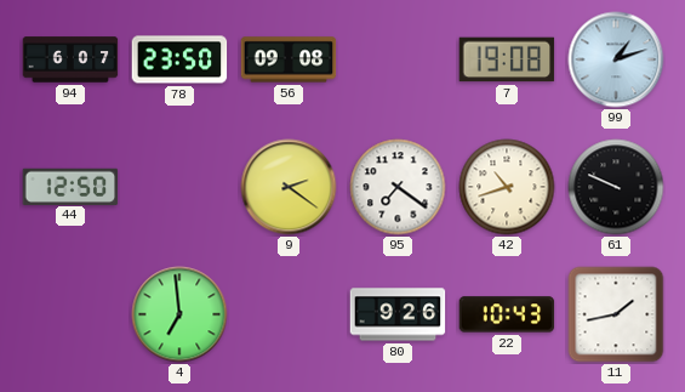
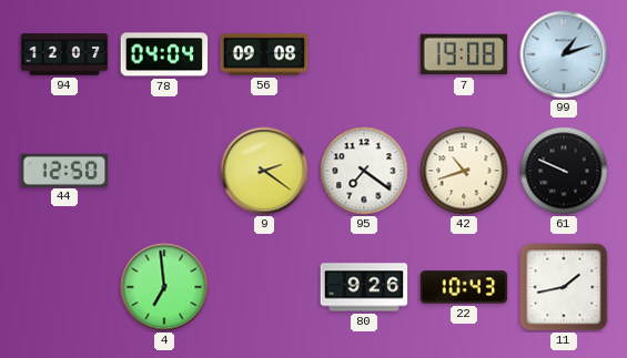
94: 6:07 -> 12:07
78: 23:50 -> 04:04
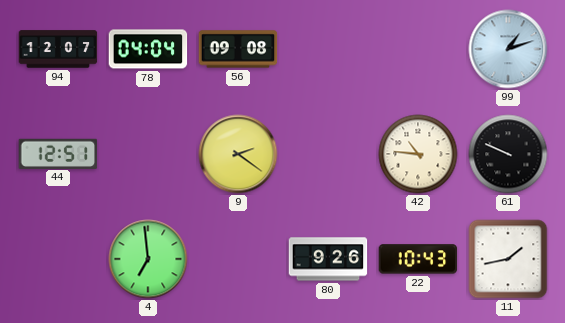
7: 19:08 -> none
44: 12:50 -> 12:51
95: 7:21 -> none
42: 10:42 -> 10:46
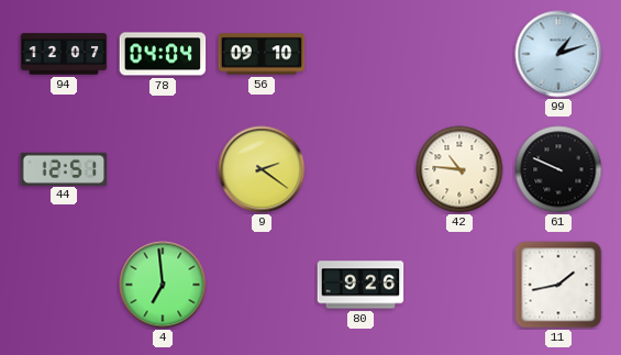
56: 09:08 -> 09:10
22: 10:43 -> none
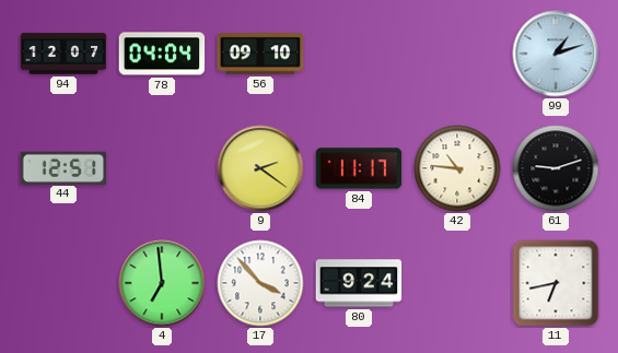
84: none -> 11:17
61: 9:49 -> 9:12
17: none -> 3:53
80: 9:26 -> 9:24
11: 1:43 -> 6:43
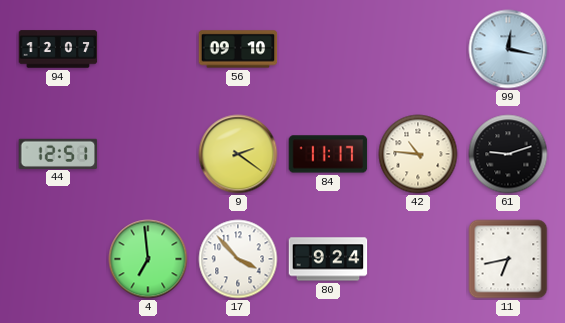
78: 04:04 -> none
99: 1:12 -> 12:17
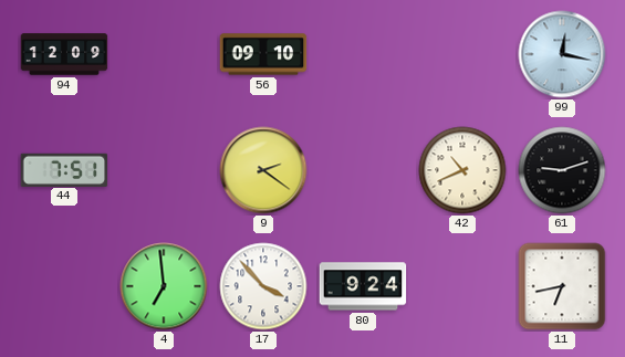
94: 12:07 -> 12:09
44: 12:51 -> 7:51
84: 11:17 -> none
42: 10:46 -> 10:41
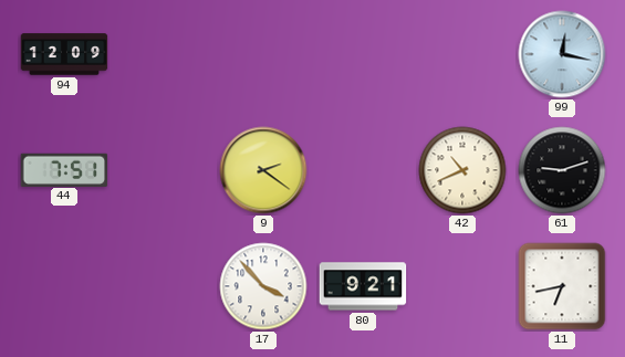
56: 09:10 -> none
4: 6:59 -> none
80: 9:24 -> 9:21
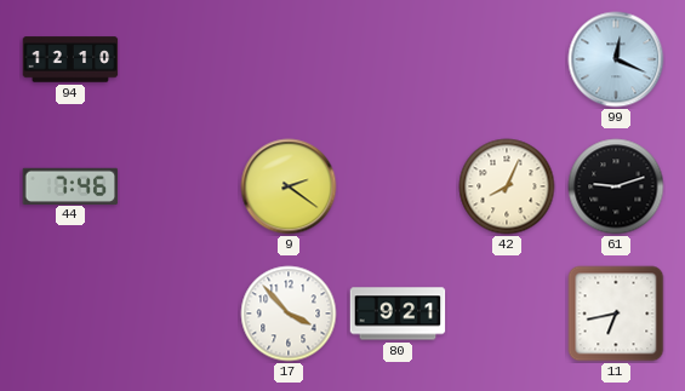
94: 12:09 -> 12:10
99: 12:17 -> 12:19
44: 7:51 -> 7:46
42: 10:41 -> 8:04
